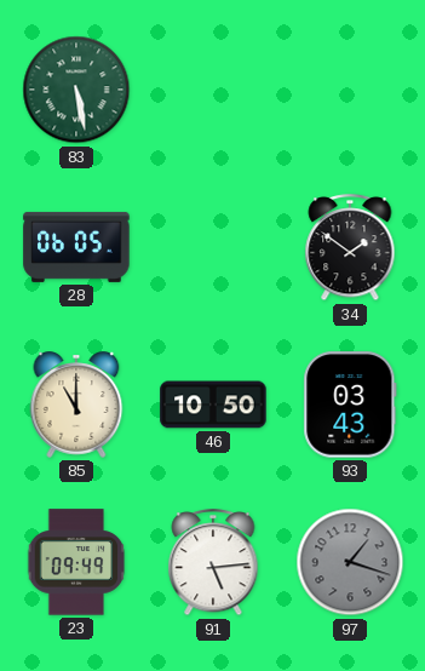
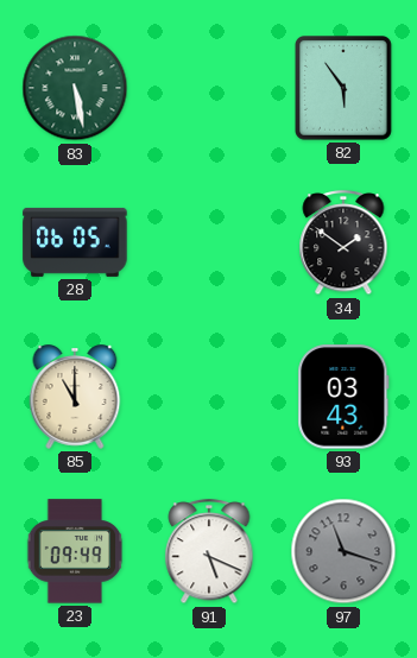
82: none -> 5:54
46: 10:50 -> none
91: 5:14 -> 5:19
97: 1:18 -> 11:18
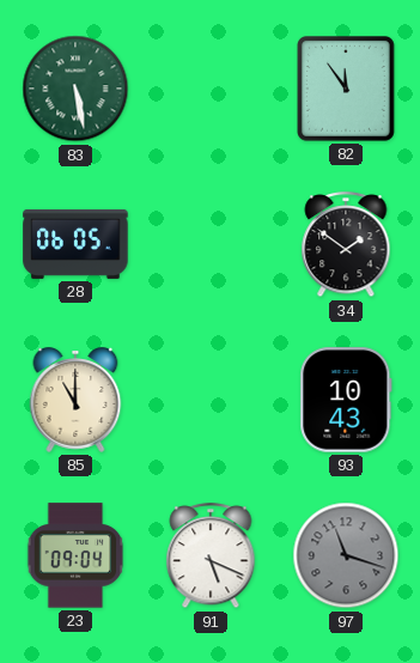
82: 5:54 -> 11:54
93: 03:43 -> 10:43
23: 09:49 -> 09:04
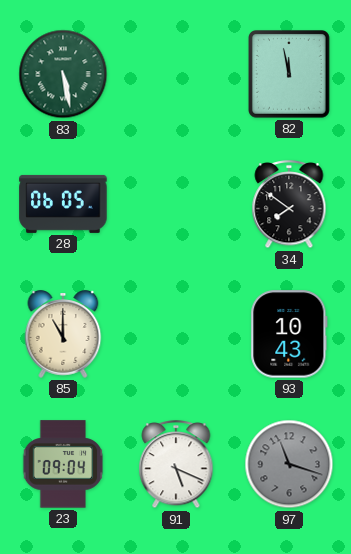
82: 11:54 -> 11:58
34: 1:51 -> 7:51
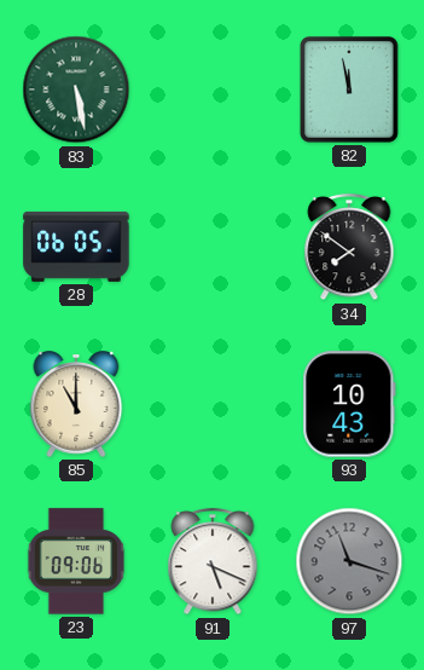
23: 09:04 -> 09:06
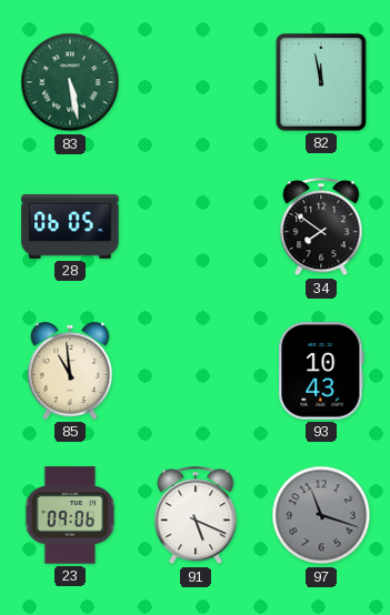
85: 11:00 -> 10:59
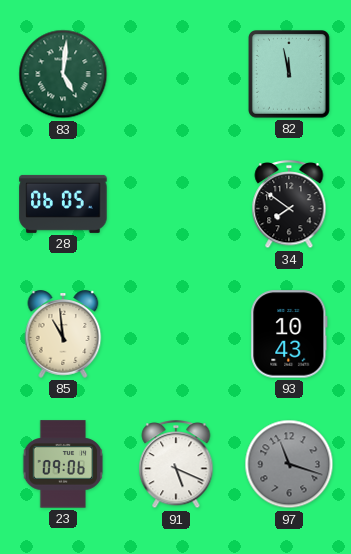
83: 5:28 -> 5:01
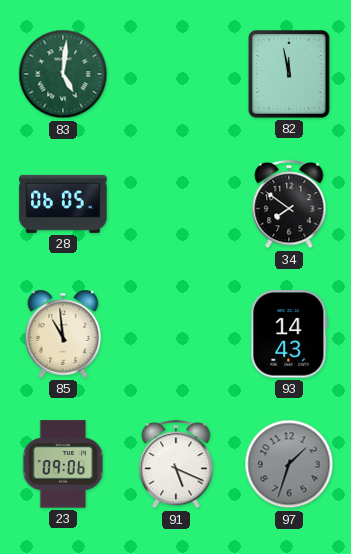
93: 10:43 -> 14:43
97: 11:18 -> 1:33
